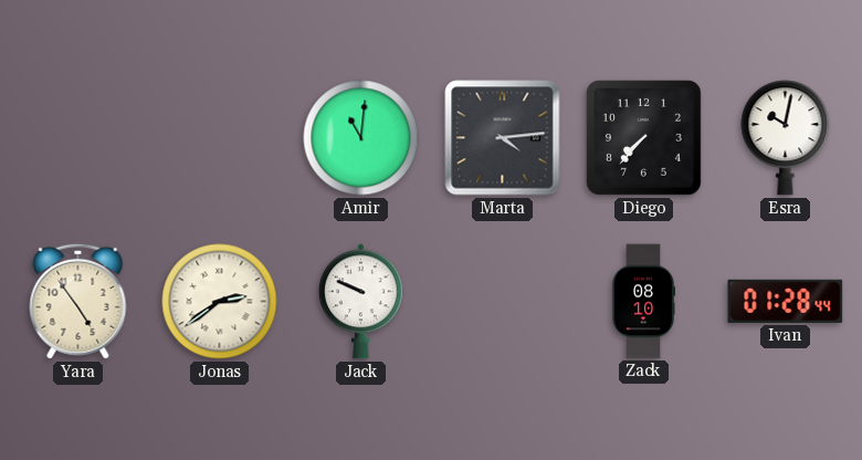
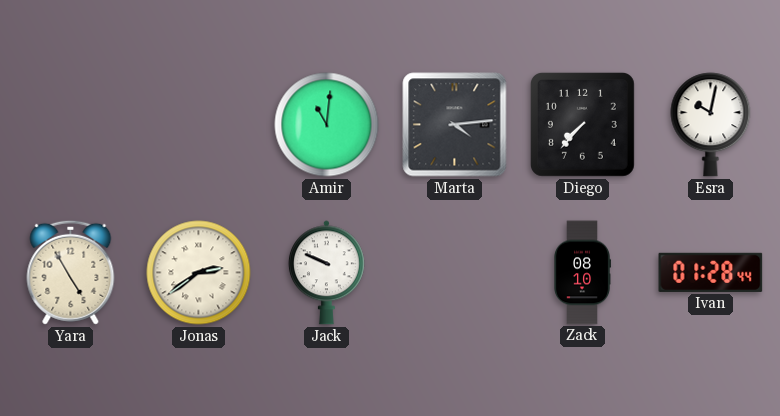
Yara: 4:54 -> 4:55
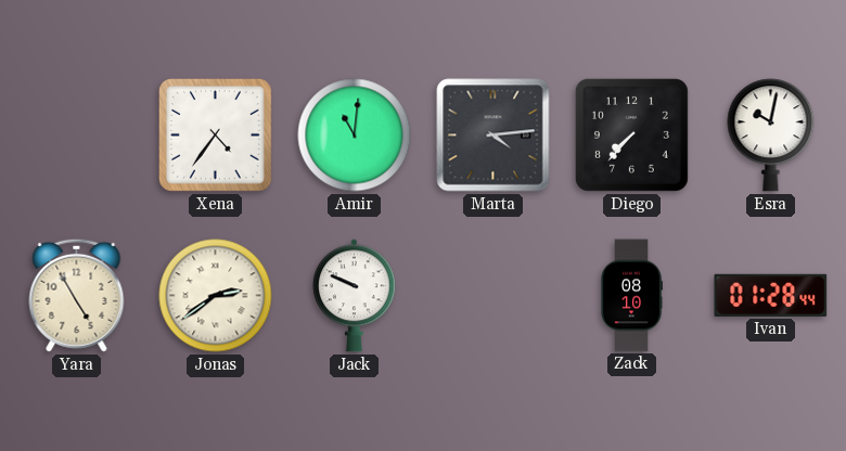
Xena: none -> 4:36
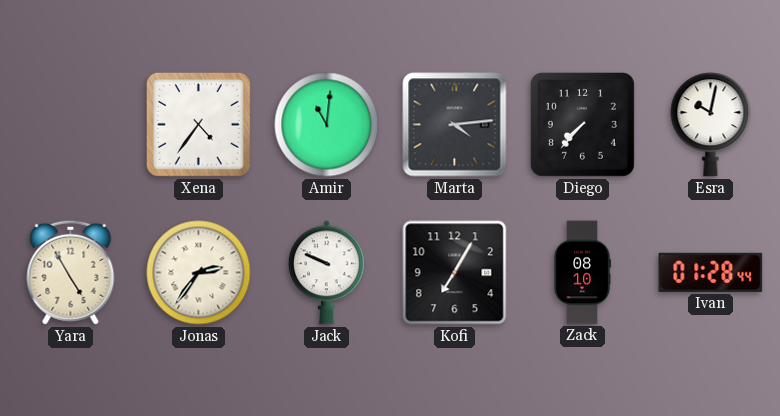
Jonas: 2:39 -> 2:36
Kofi: none -> 7:05
